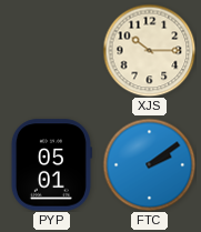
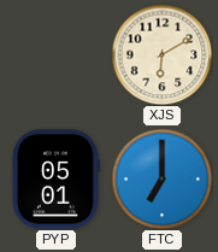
XJS: 10:15 -> 6:10
FTC: 2:09 -> 7:00
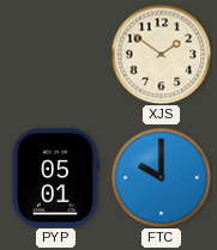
XJS: 6:10 -> 1:51
FTC: 7:00 -> 10:00
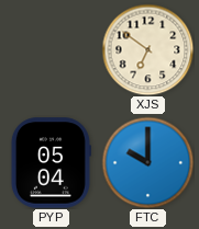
XJS: 1:51 -> 6:51
PYP: 05:01 -> 05:04
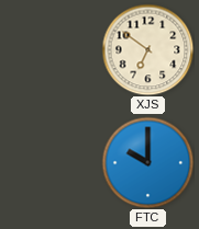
PYP: 05:04 -> none
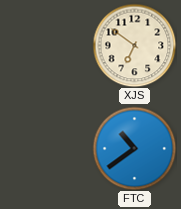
FTC: 10:00 -> 10:39
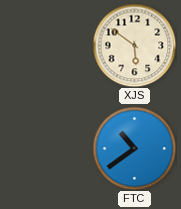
XJS: 6:51 -> 5:51
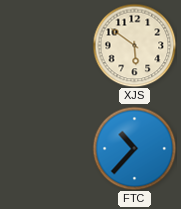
FTC: 10:39 -> 10:37
